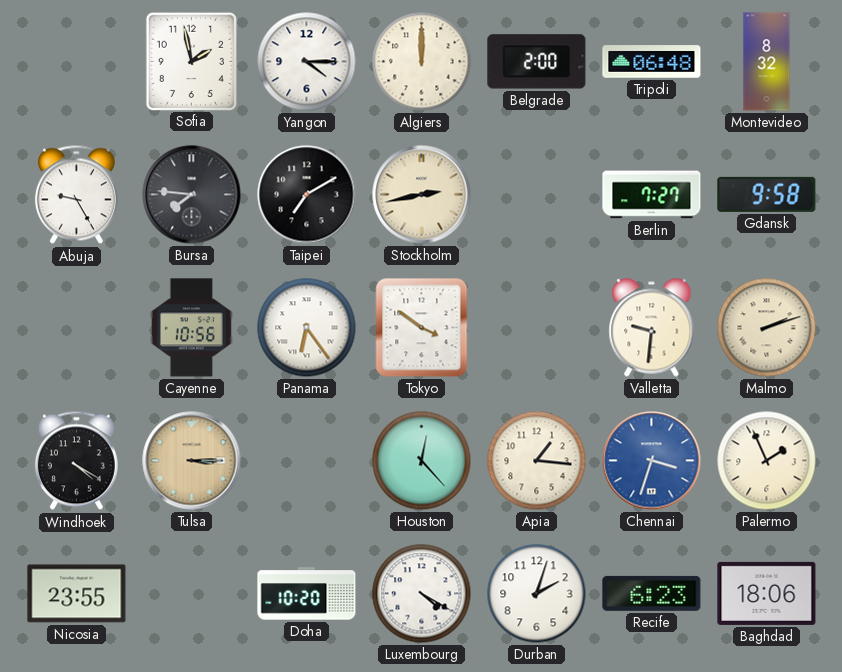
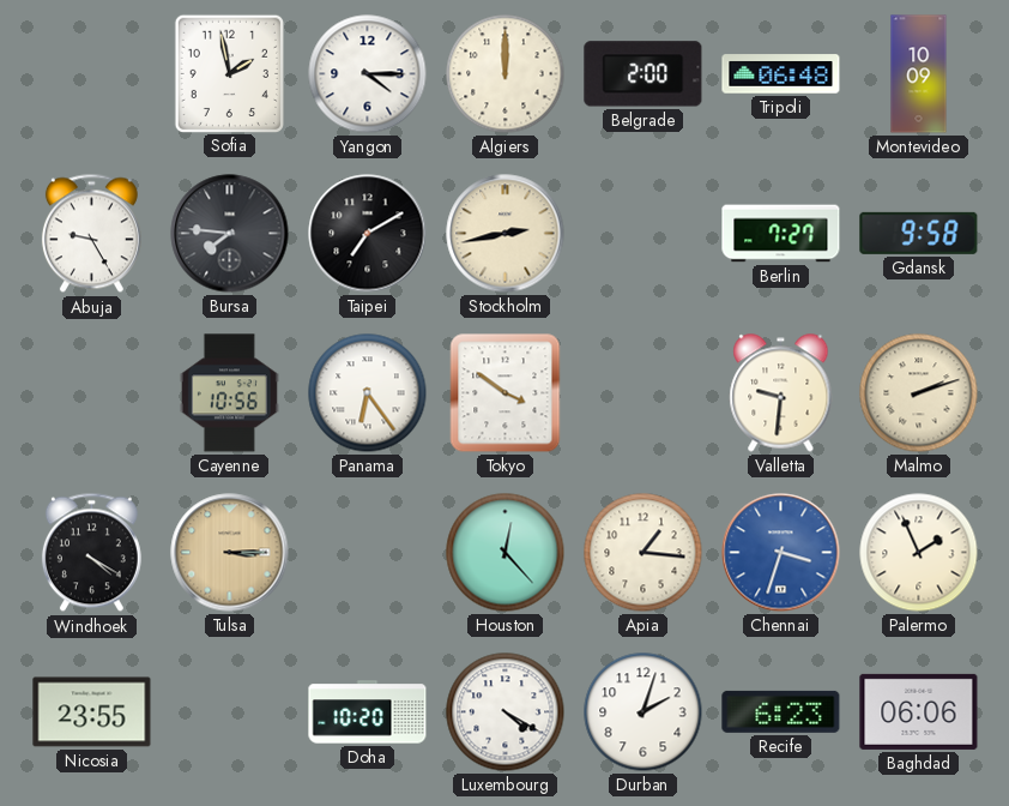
Montevideo: 8:32 -> 10:09
Baghdad: 18:06 -> 06:06
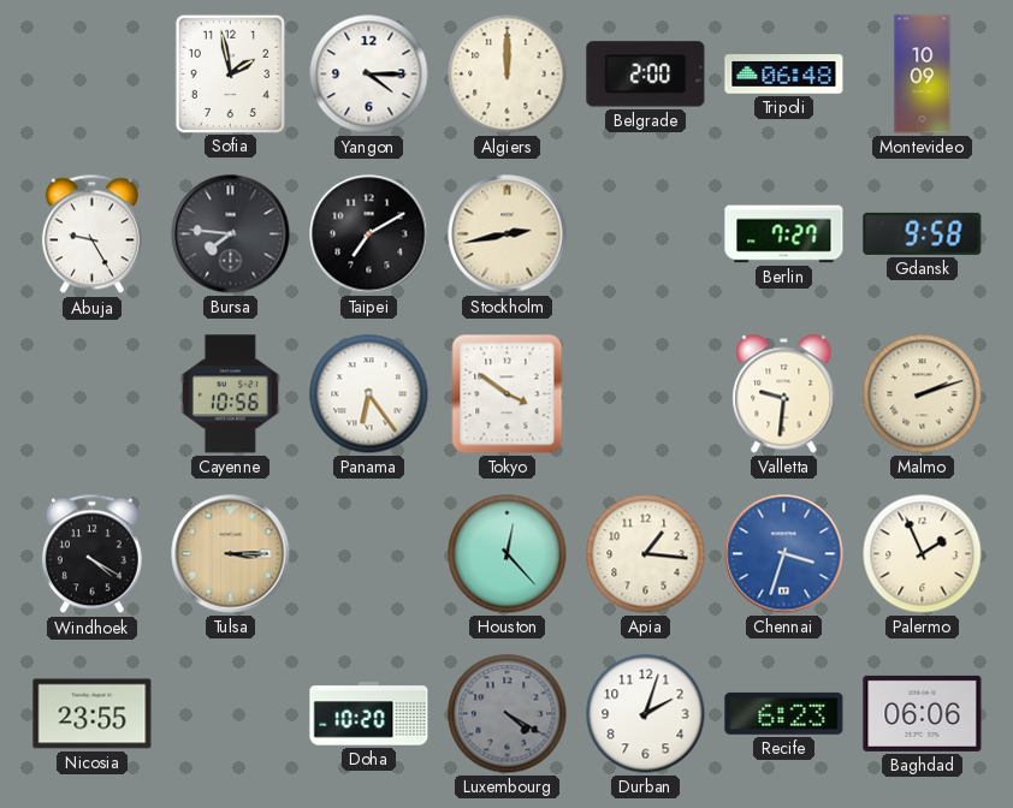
Luxembourg dial: white -> grey
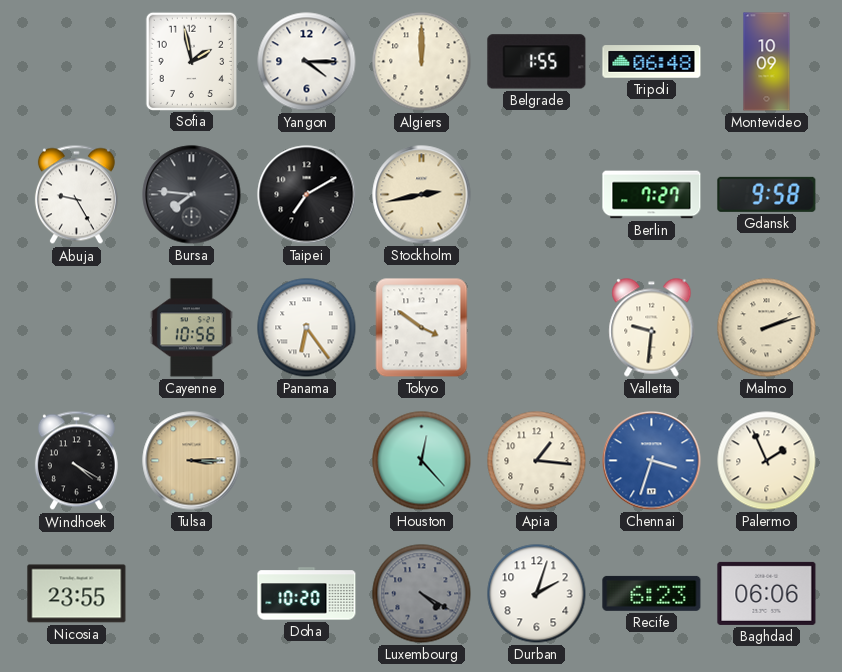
Belgrade: 2:00 -> 1:55
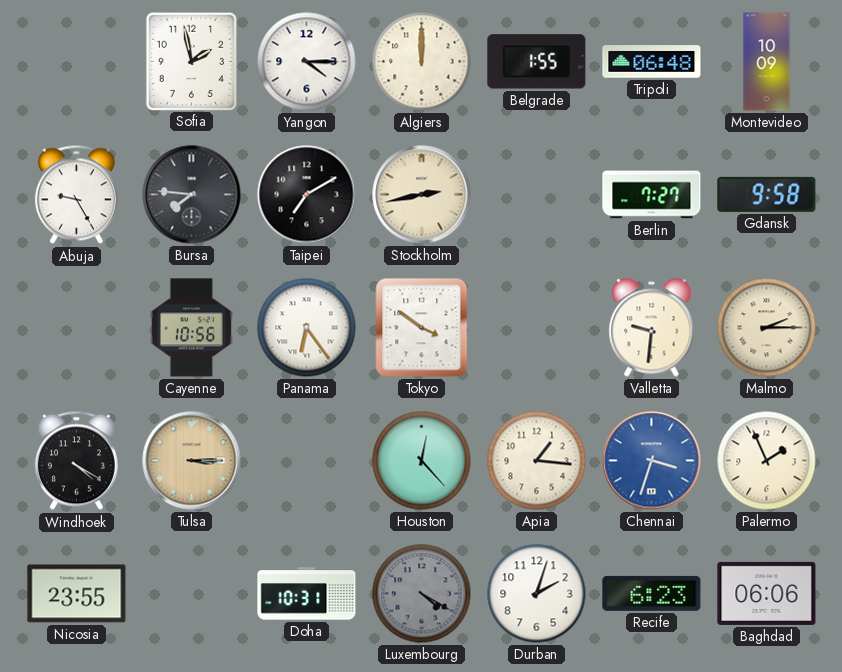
Malmo: 2:12 -> 2:15
Doha: 10:20 -> 10:31
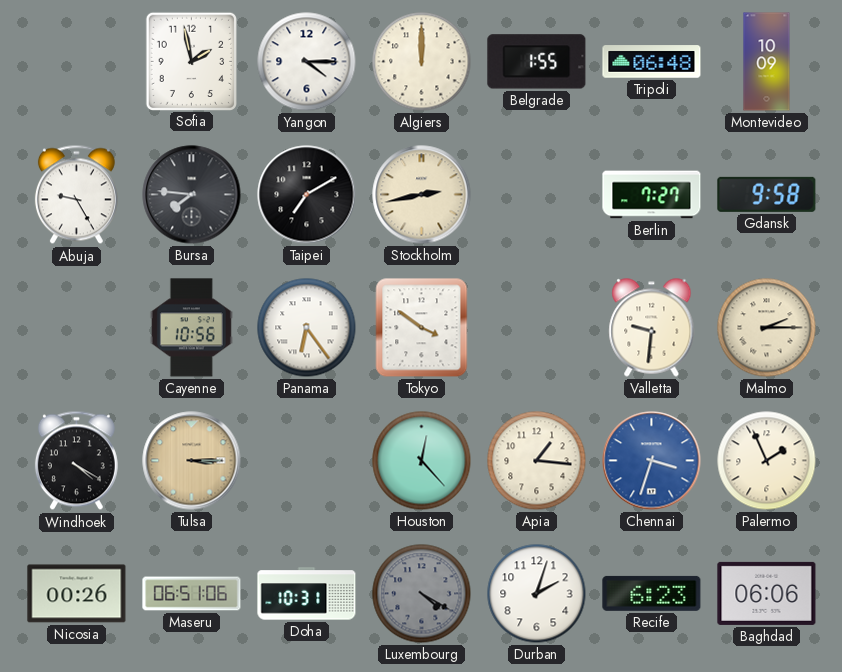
Nicosia: 23:55 -> 00:26
Maseru: none -> 06:51
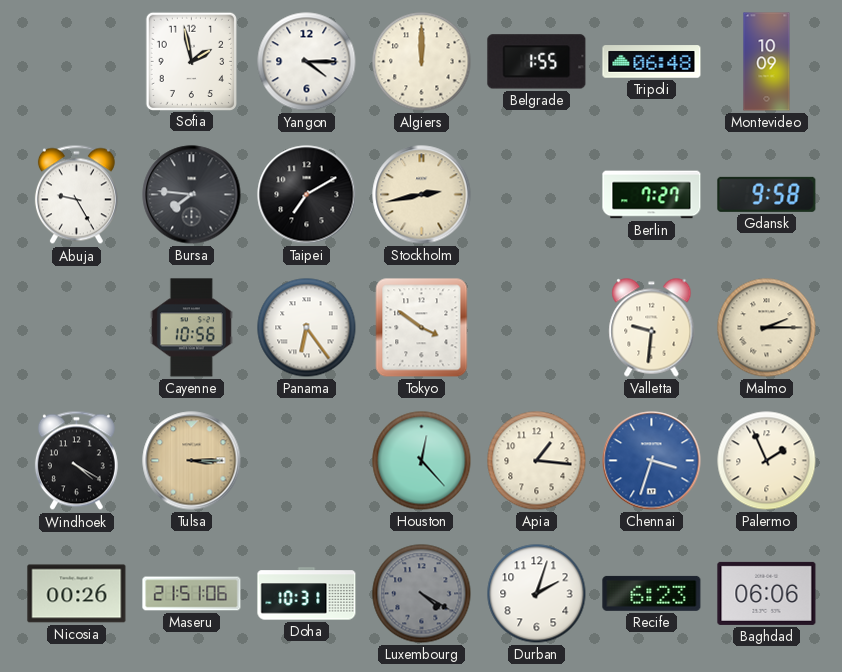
Maseru: 06:51 -> 21:51
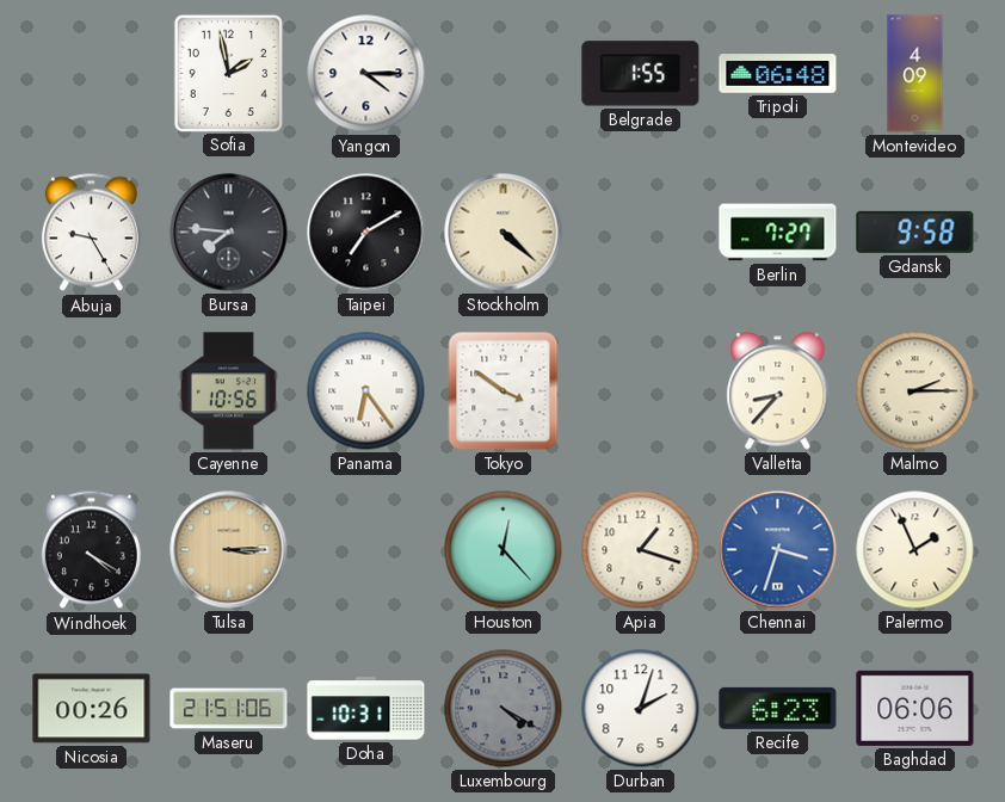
Algiers: 12:00 -> none
Montevideo: 10:09 -> 4:09
Stockholm: 2:43 -> 4:22
Valletta: 9:31 -> 8:37
Apia: 1:16 -> 1:18
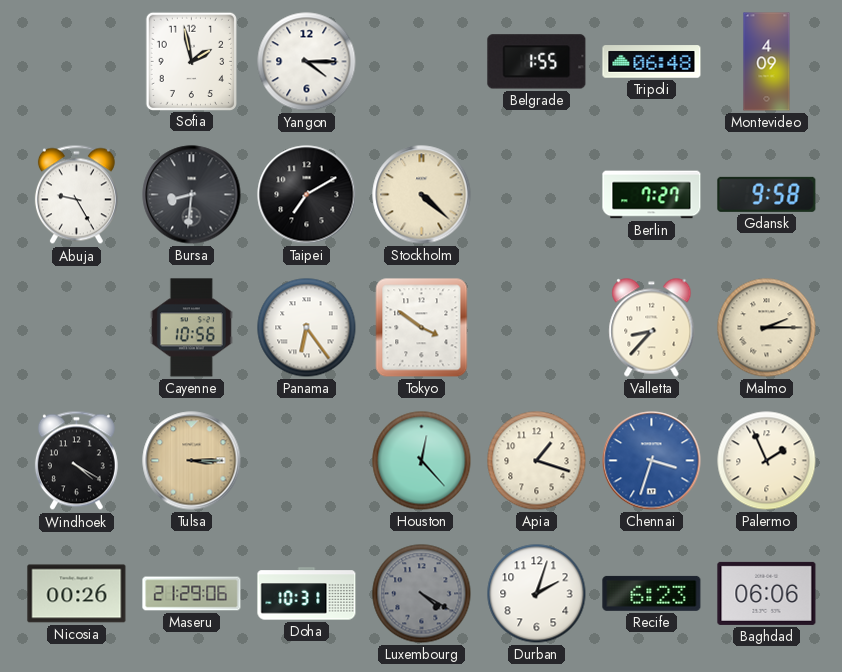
Bursa: 7:46 -> 8:31
Maseru: 21:51 -> 21:29
